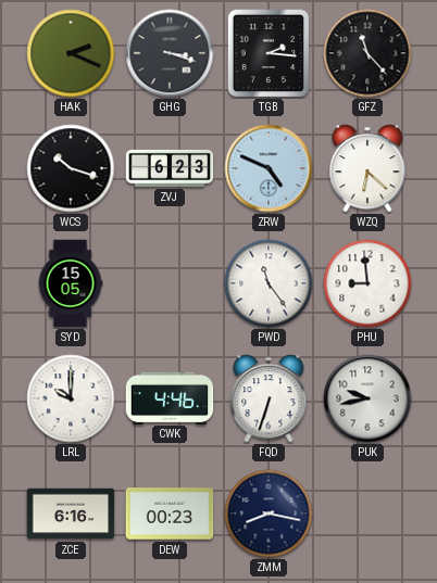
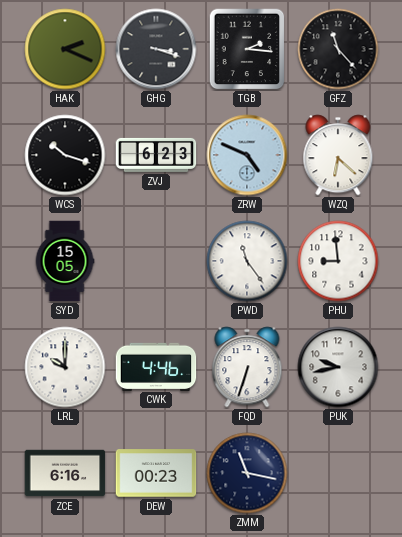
ZMM: 8:17 -> 11:17
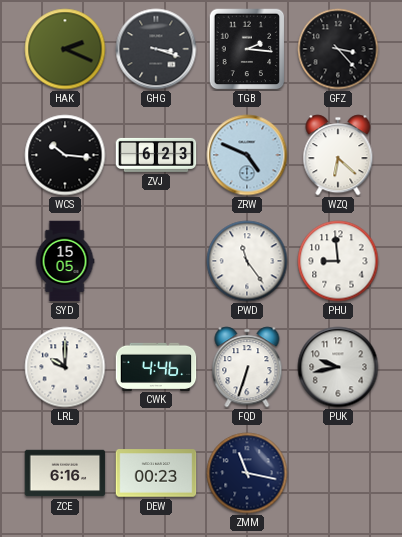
GFZ: 11:23 -> 3:23
WCS: 10:18 -> 10:16
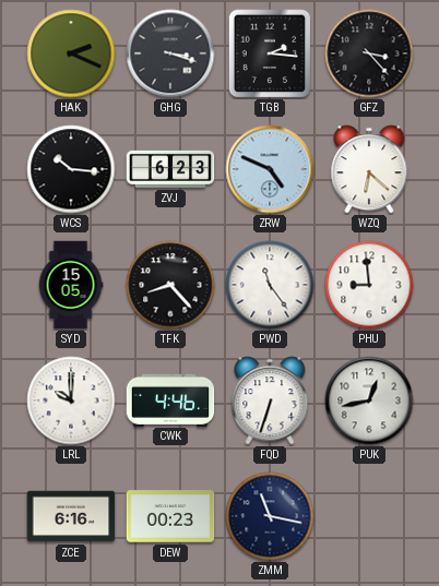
TFK: none -> 8:23
PUK: 9:43 -> 12:43
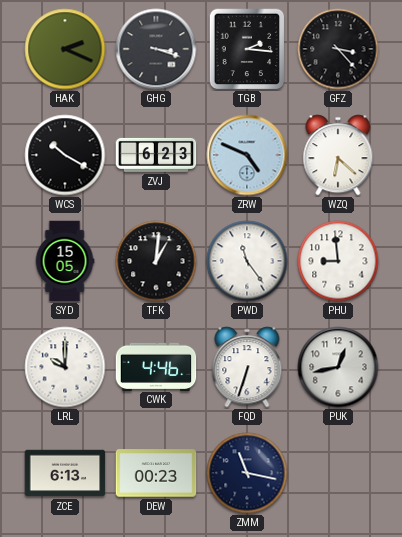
WCS: 10:16 -> 10:20
TFK: 8:23 -> 1:01
ZCE: 6:16 -> 6:13
